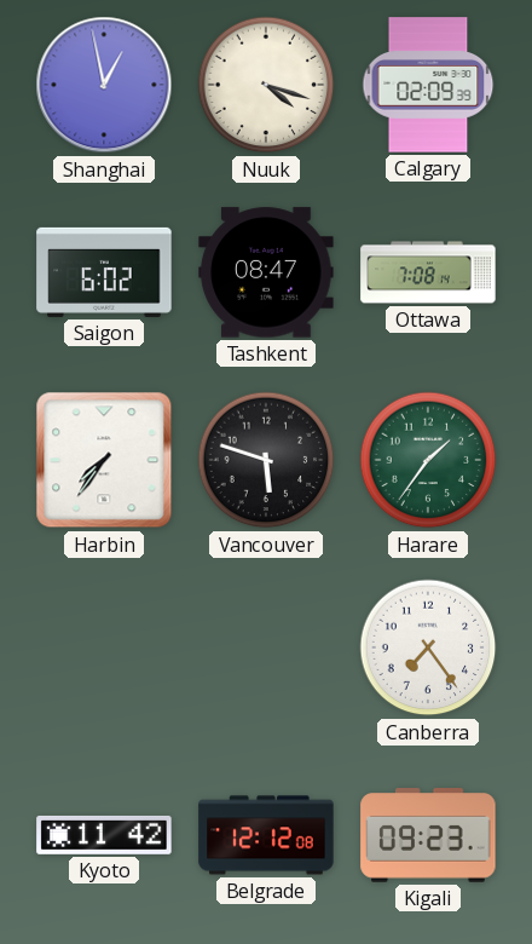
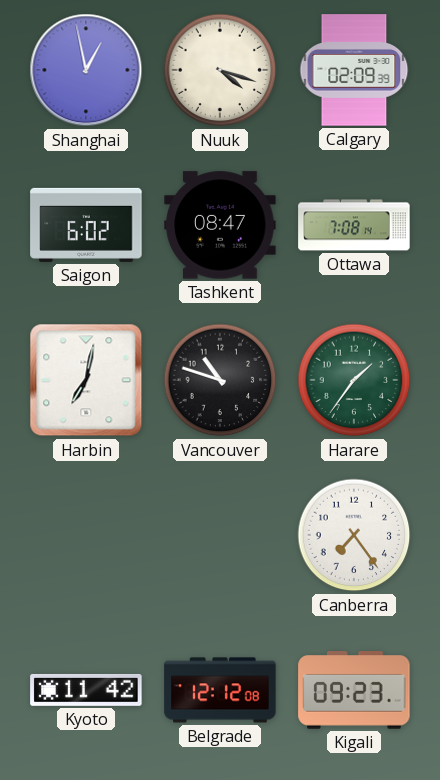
Harbin: 7:36 -> 7:02
Vancouver: 5:48 -> 10:48
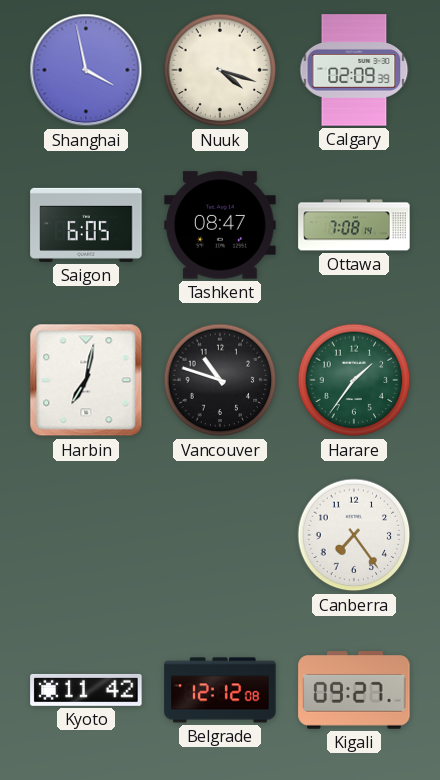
Shanghai: 12:58 -> 3:58
Saigon: 6:02 -> 6:05
Kigali: 09:23 -> 09:27
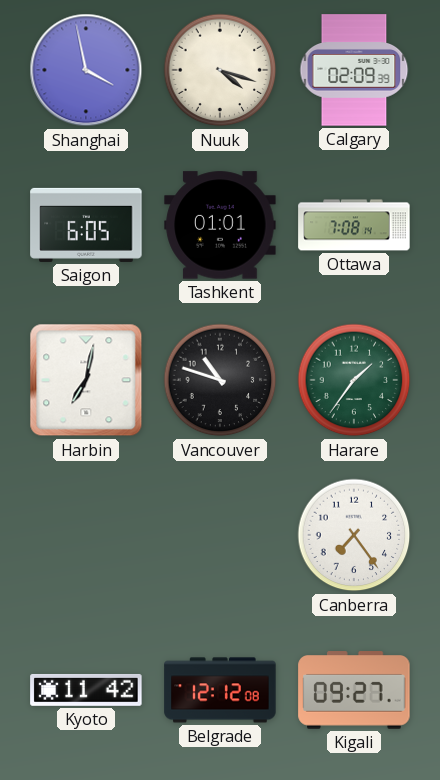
Tashkent: 08:47 -> 01:01
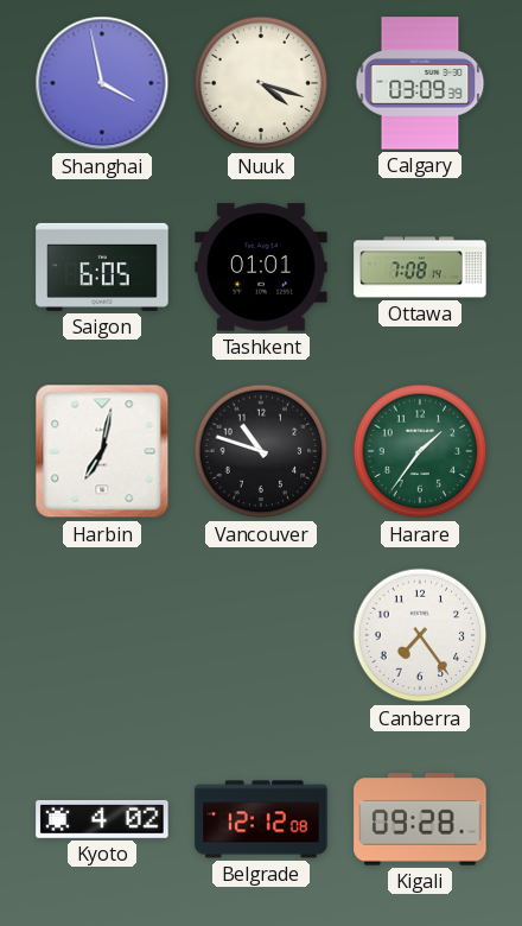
Calgary: 02:09 -> 03:09
Kyoto: 11:42 -> 4:02
Kigali: 09:27 -> 09:28
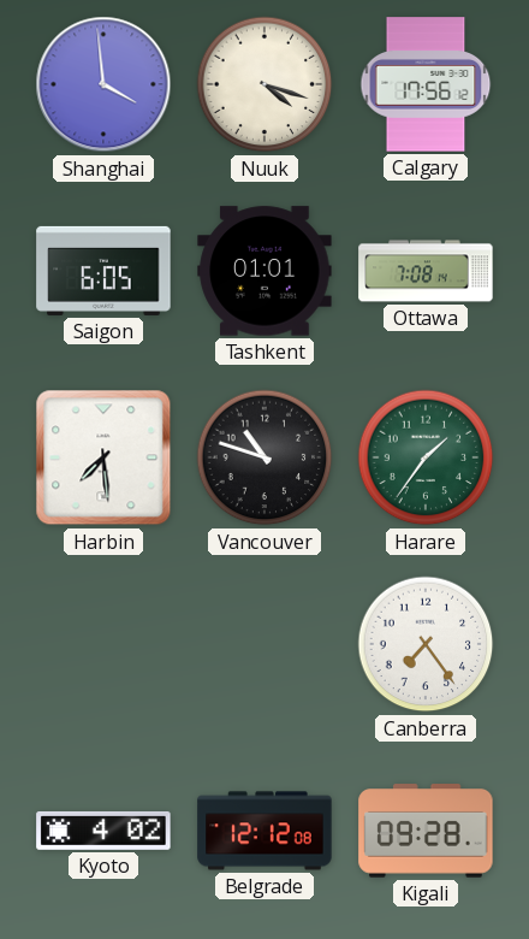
Shanghai: 3:58 -> 3:59
Calgary: 03:09 -> 17:56
Harbin: 7:02 -> 7:29
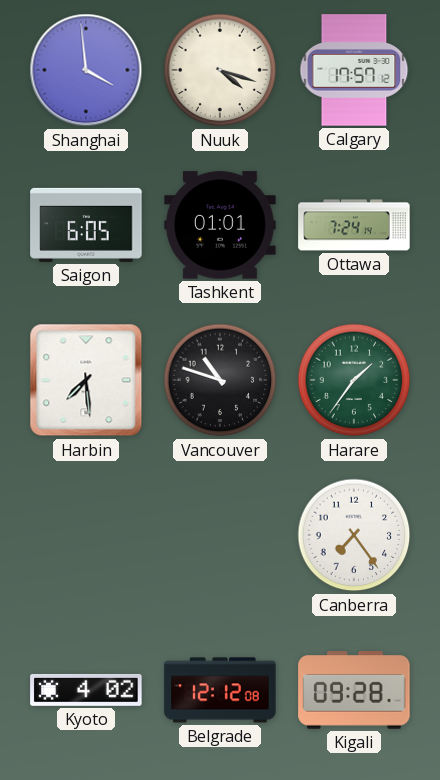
Calgary: 17:56 -> 17:57
Ottawa: 7:08 -> 7:24
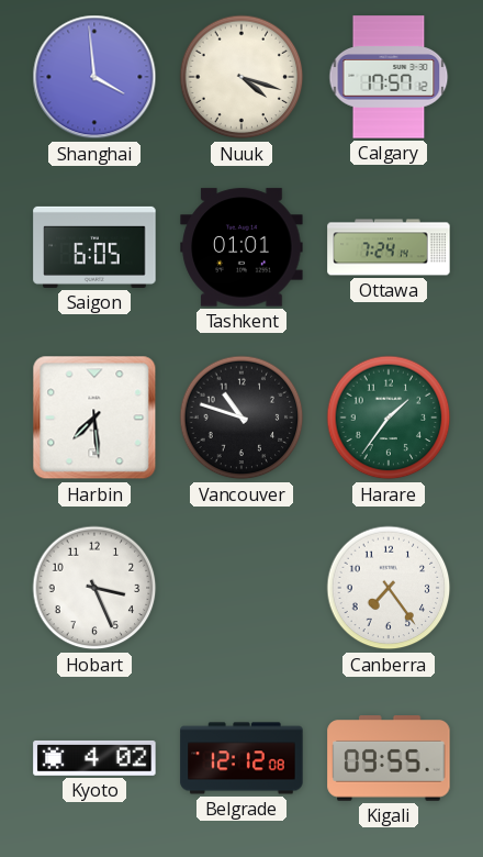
Hobart: none -> 3:26
Kigali: 09:28 -> 09:55
